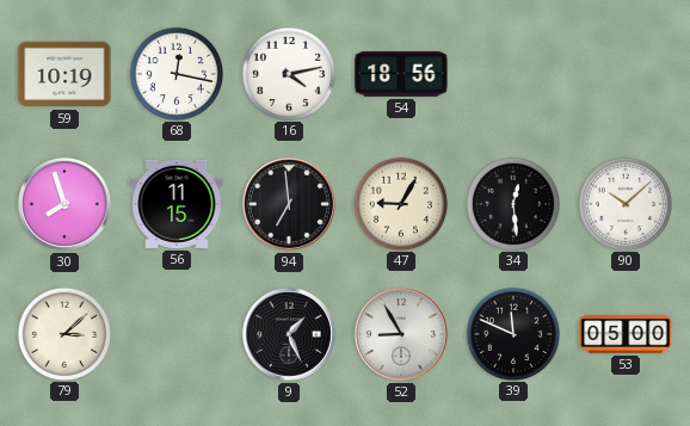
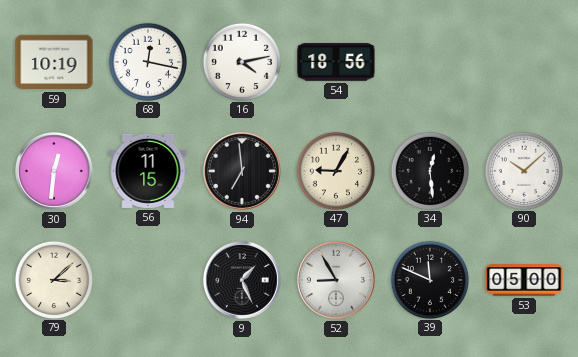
30: 7:57 -> 12:31
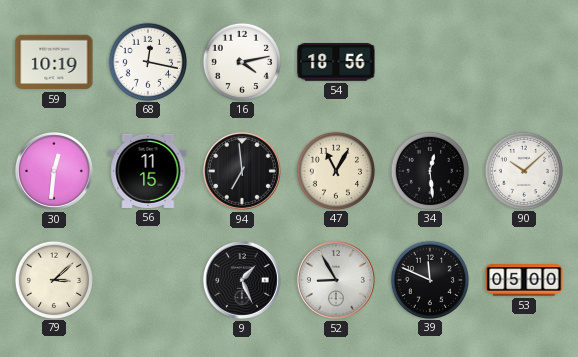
47: 9:05 -> 11:05
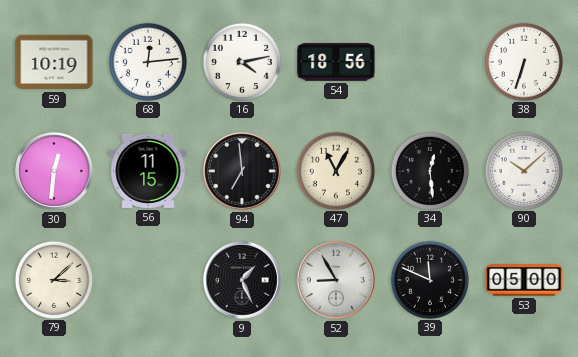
68: 12:17 -> 12:14
38: none -> 6:33
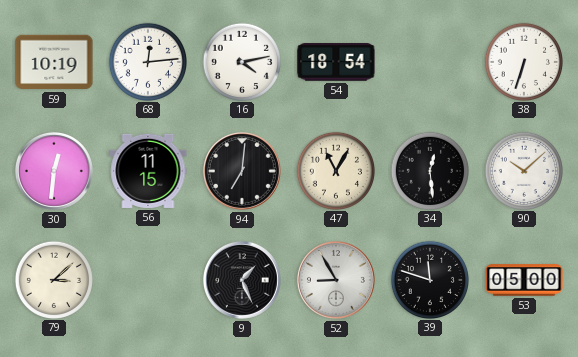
54: 18:56 -> 18:54
94: 6:59 -> 7:01
39: 11:49 -> 11:48
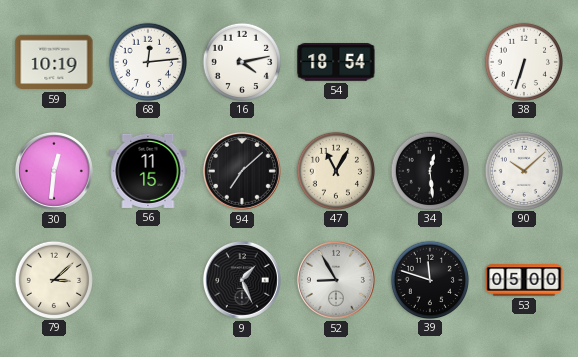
94: 7:01 -> 7:08
